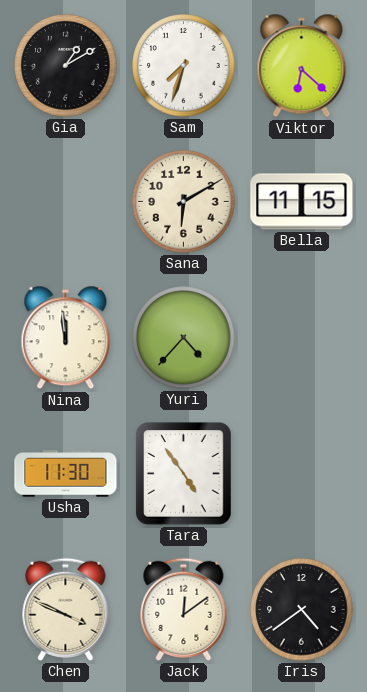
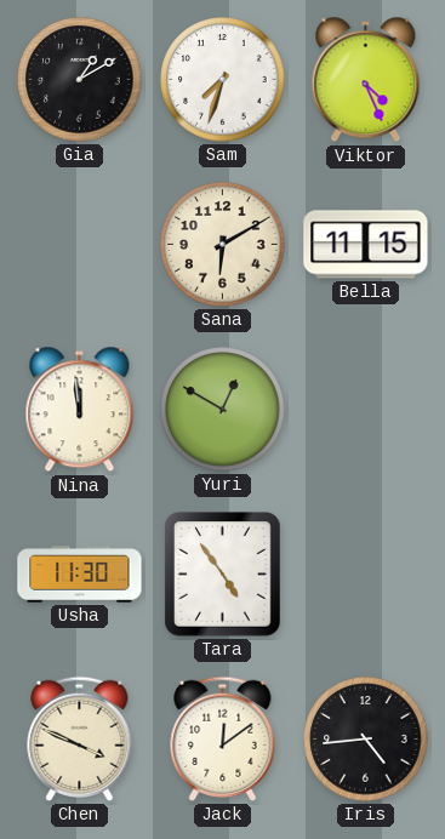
Viktor: 6:22 -> 4:26
Yuri: 4:37 -> 12:50
Iris: 4:39 -> 4:44
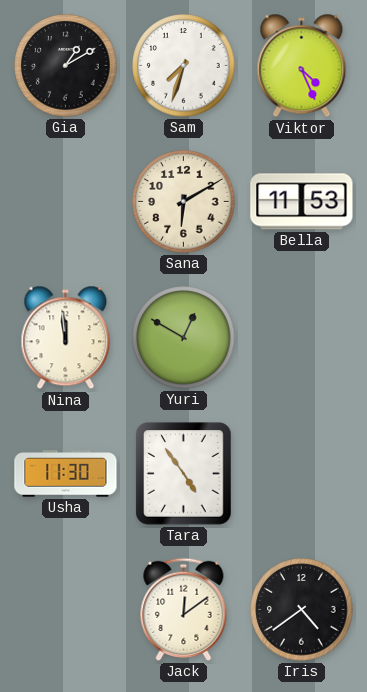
Bella: 11:15 -> 11:53
Chen: 3:49 -> none
Iris: 4:44 -> 4:39
